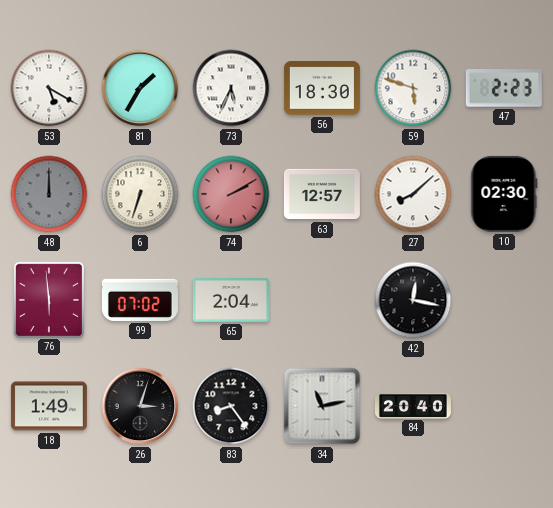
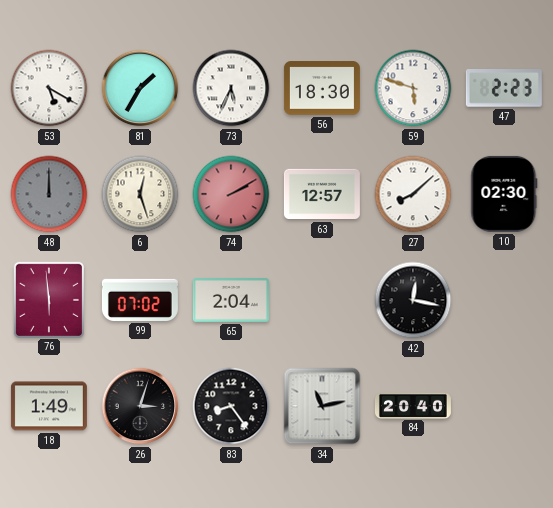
6: 6:33 -> 12:27
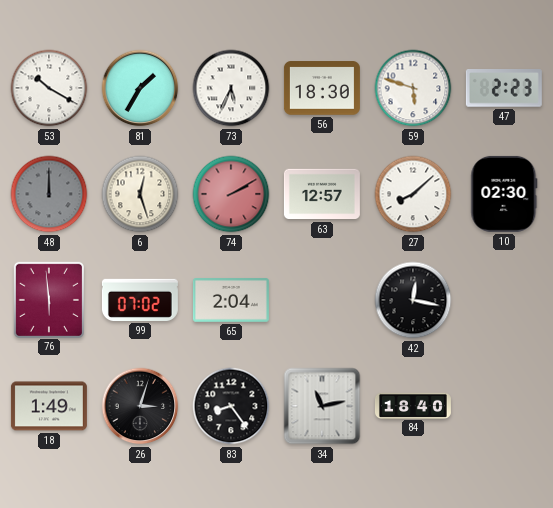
53: 5:20 -> 10:20
84: 20:40 -> 18:40
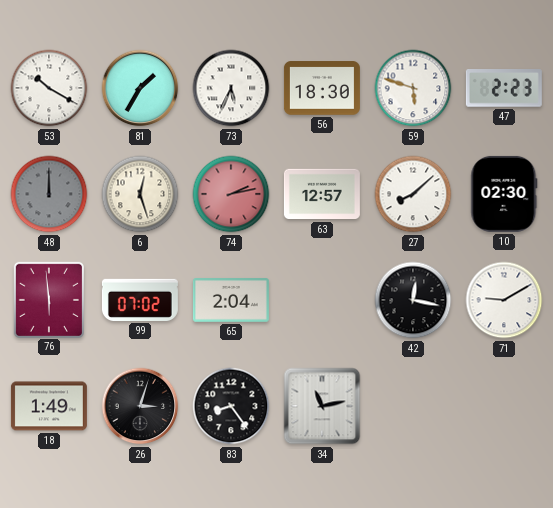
74: 2:10 -> 2:13
71: none -> 9:10
84: 18:40 -> none
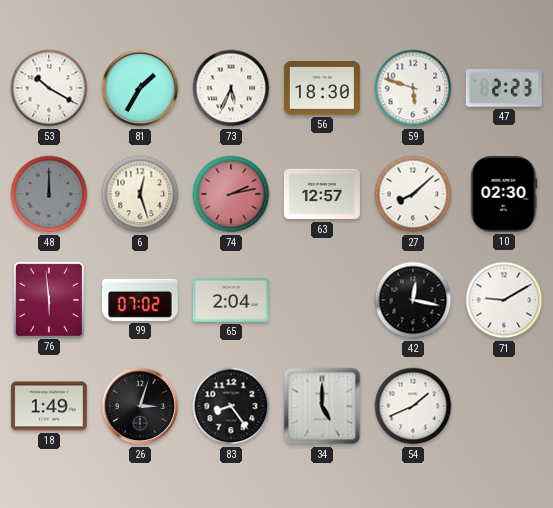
34: 11:13 -> 5:00
54: none -> 1:41
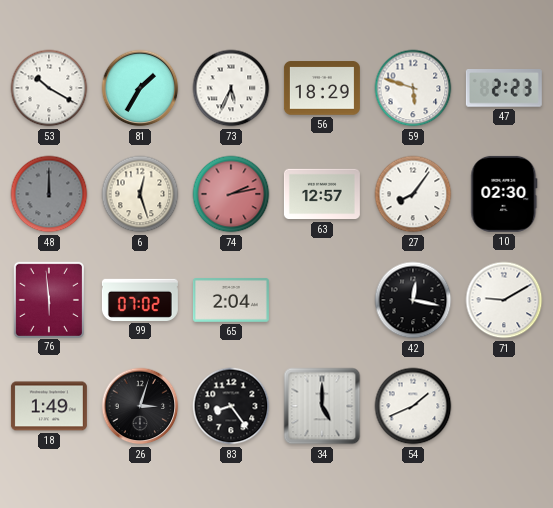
56: 18:30 -> 18:29
27: 8:08 -> 8:06
